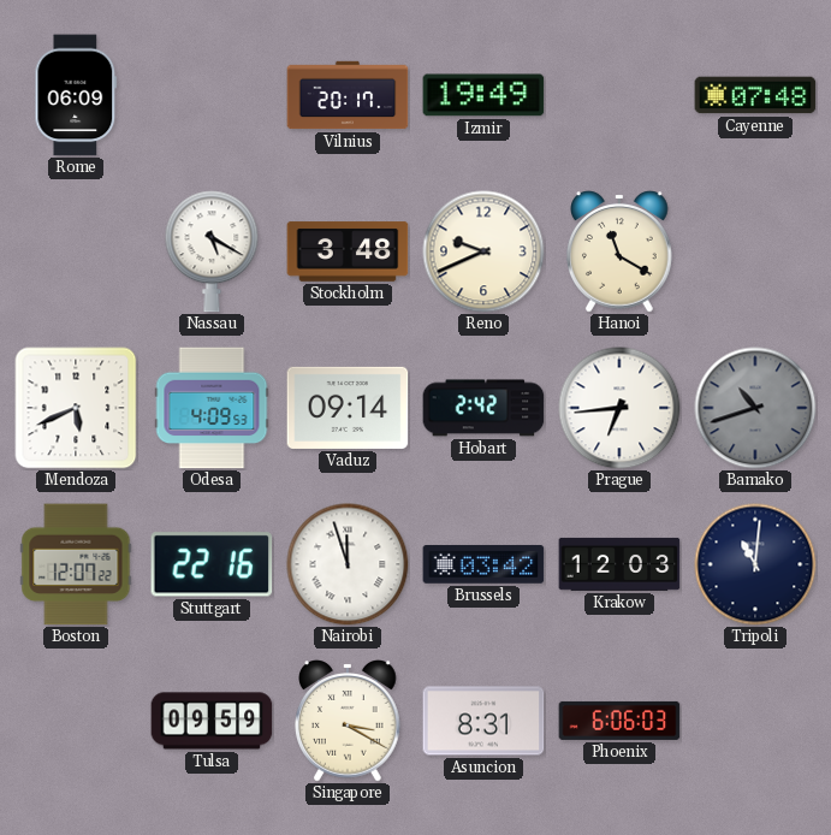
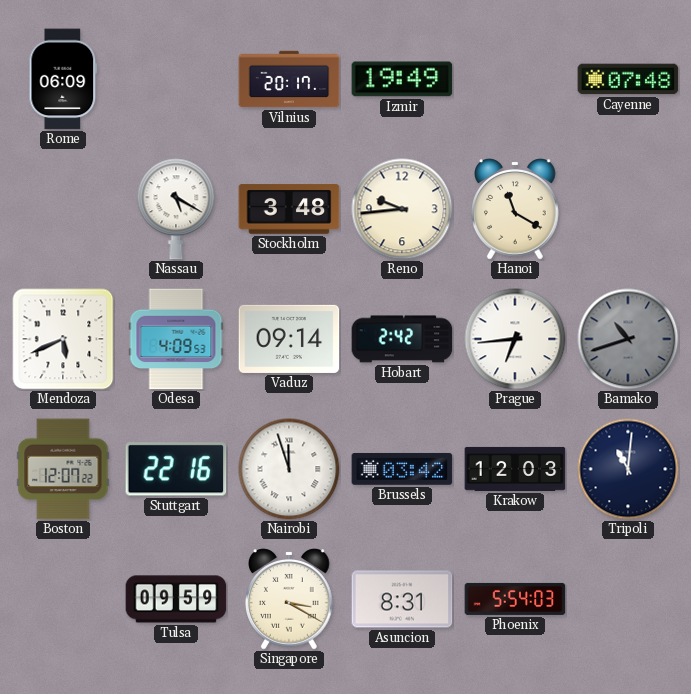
Reno: 9:41 -> 9:44
Phoenix: 6:06 -> 5:54
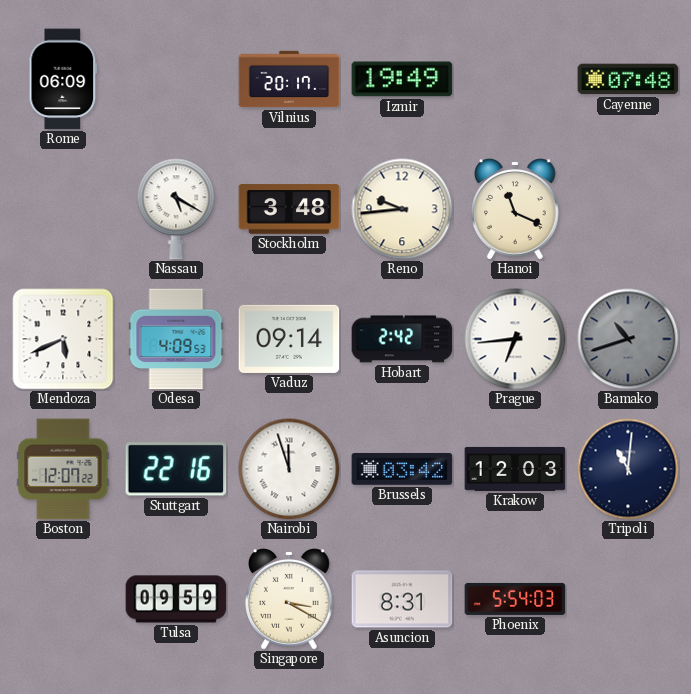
Hanoi: 11:20 -> 11:19
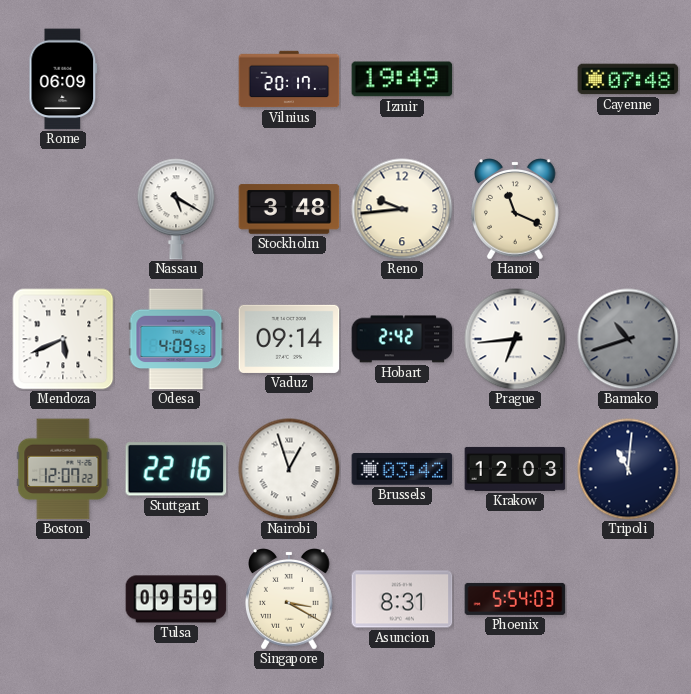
Nairobi: 11:57 -> 12:57
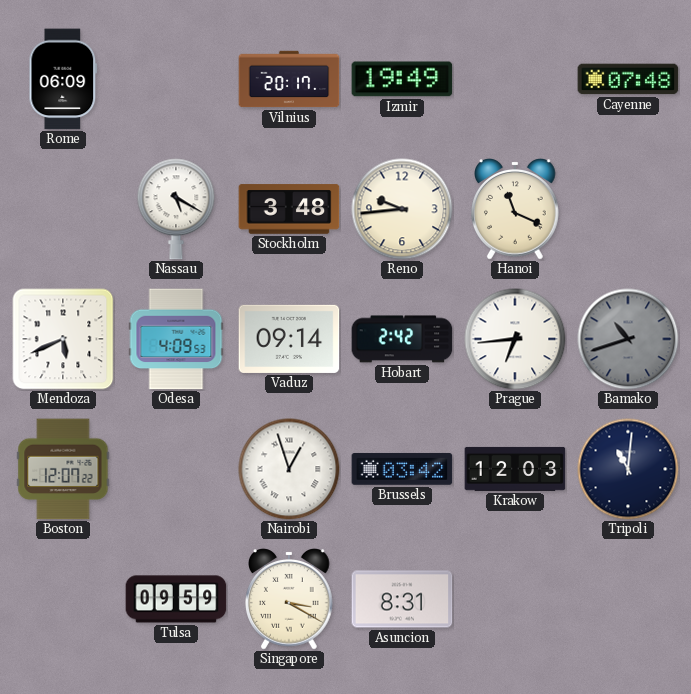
Stuttgart: 22:16 -> none
Phoenix: 5:54 -> none
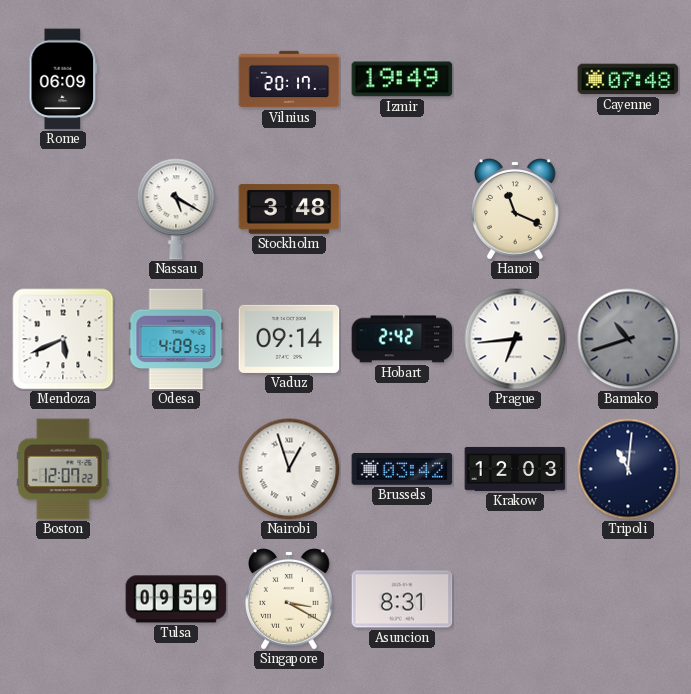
Reno: 9:44 -> none
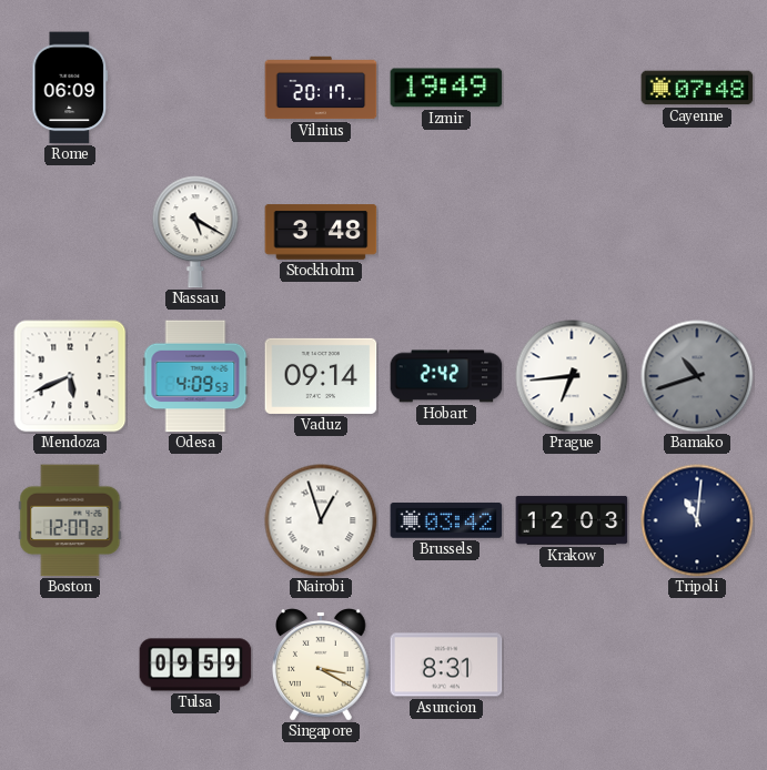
Hanoi: 11:19 -> none
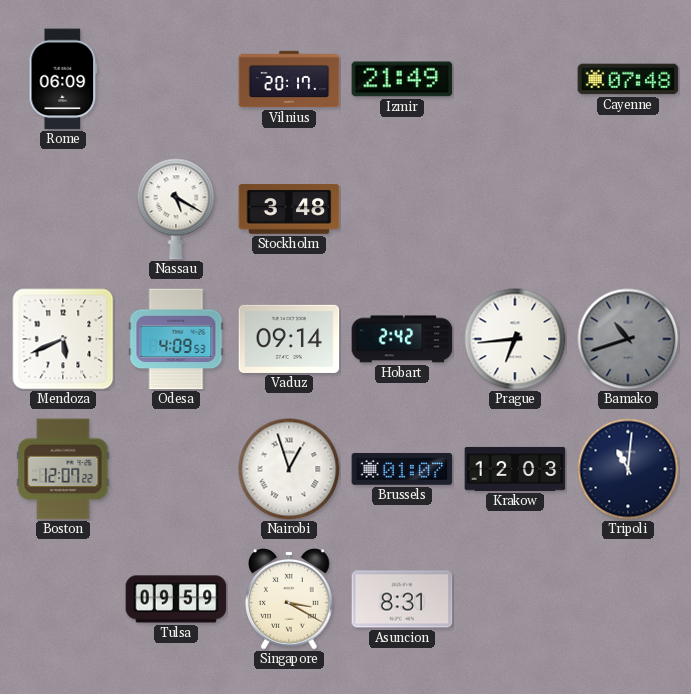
Izmir: 19:49 -> 21:49
Brussels: 03:42 -> 01:07
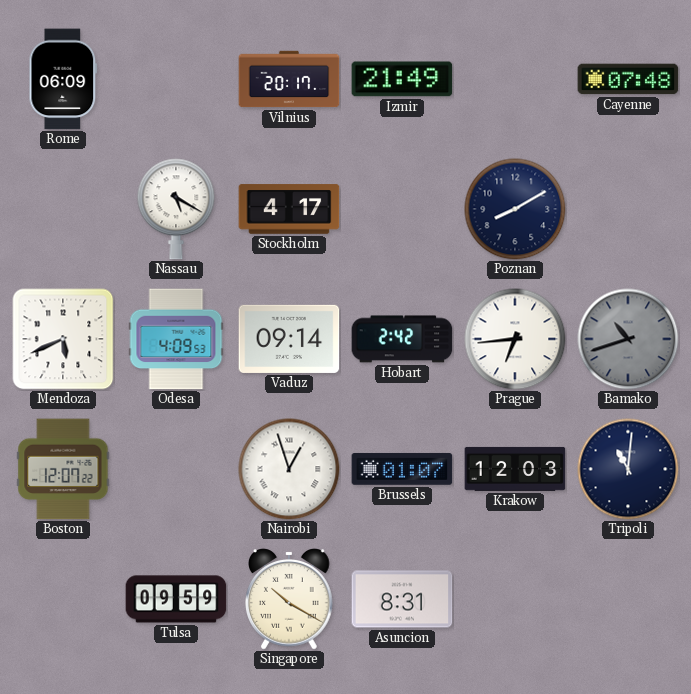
Stockholm: 3:48 -> 4:17
Poznan: none -> 8:10
Singapore: 3:20 -> 10:20
